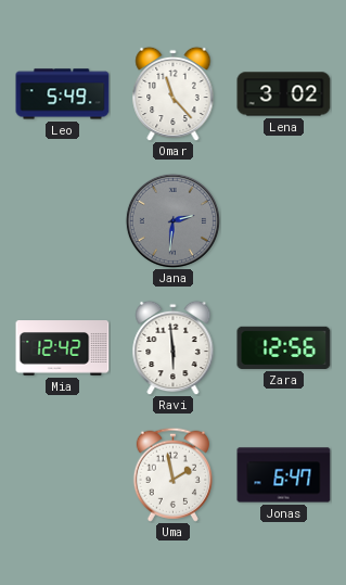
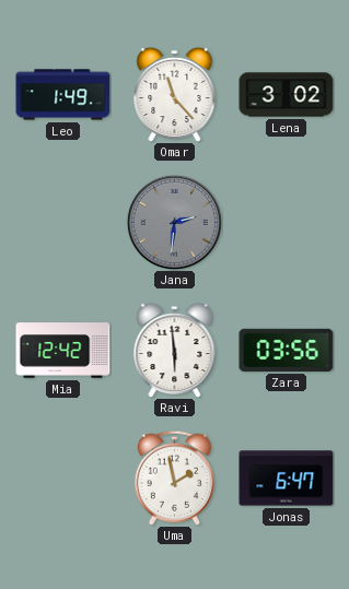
Leo: 5:49 -> 1:49
Zara: 12:56 -> 03:56
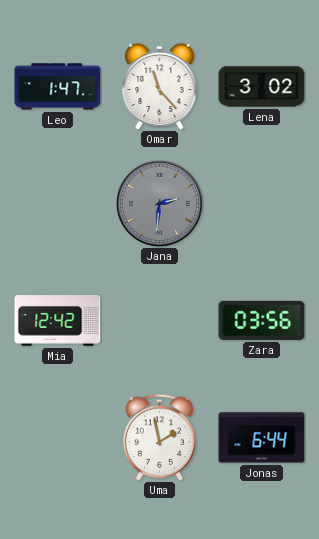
Leo: 1:49 -> 1:47
Ravi: 5:59 -> none
Jonas: 6:47 -> 6:44
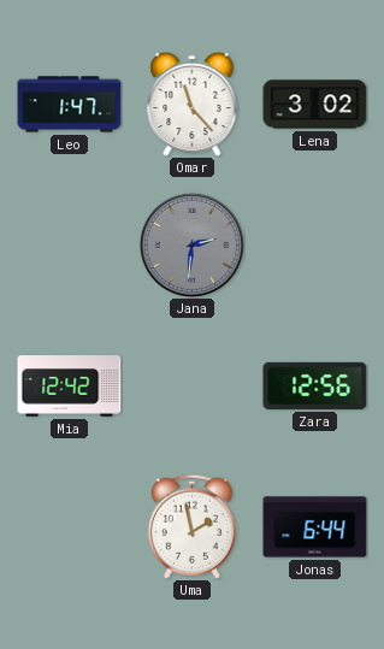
Zara: 03:56 -> 12:56
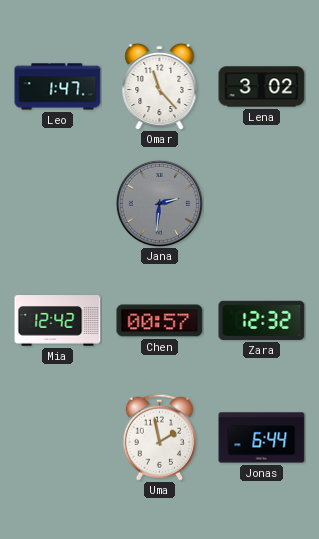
Chen: none -> 00:57
Zara: 12:56 -> 12:32
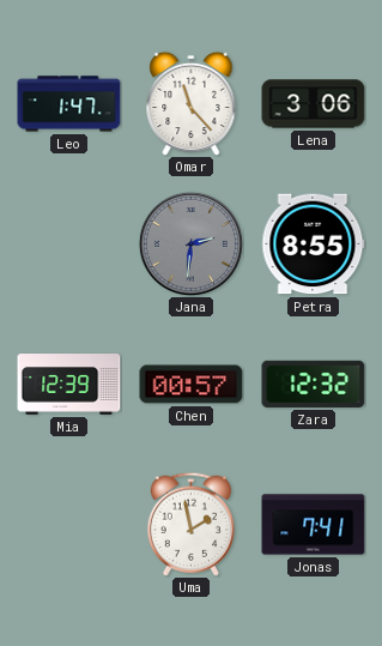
Lena: 3:02 -> 3:06
Petra: none -> 8:55
Mia: 12:42 -> 12:39
Jonas: 6:44 -> 7:41
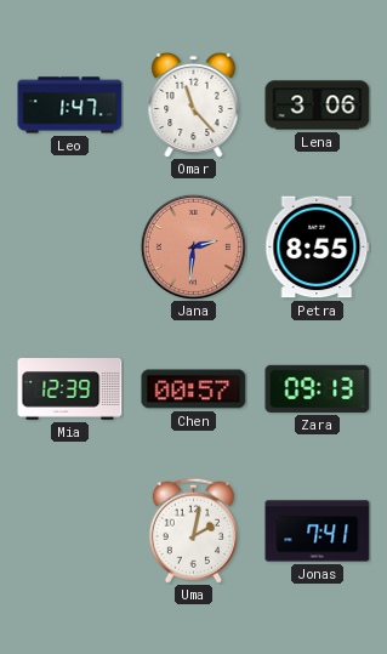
Jana dial: grey -> salmon
Zara: 12:32 -> 09:13
Uma: 1:58 -> 2:02
